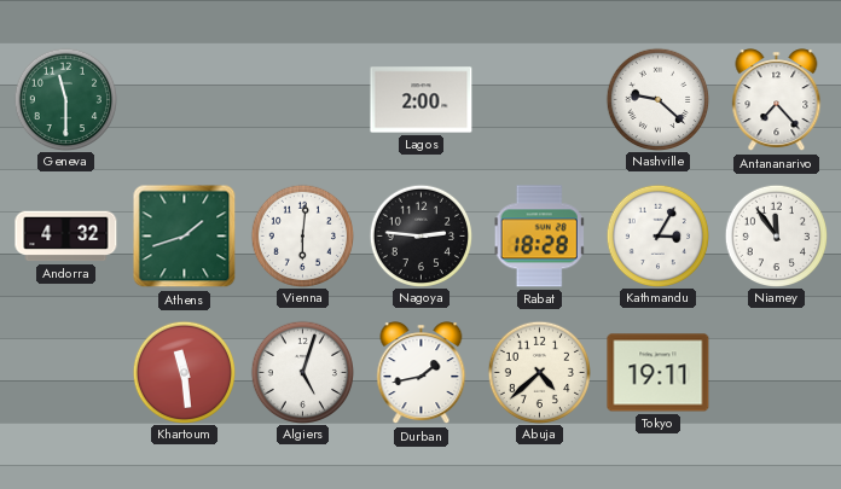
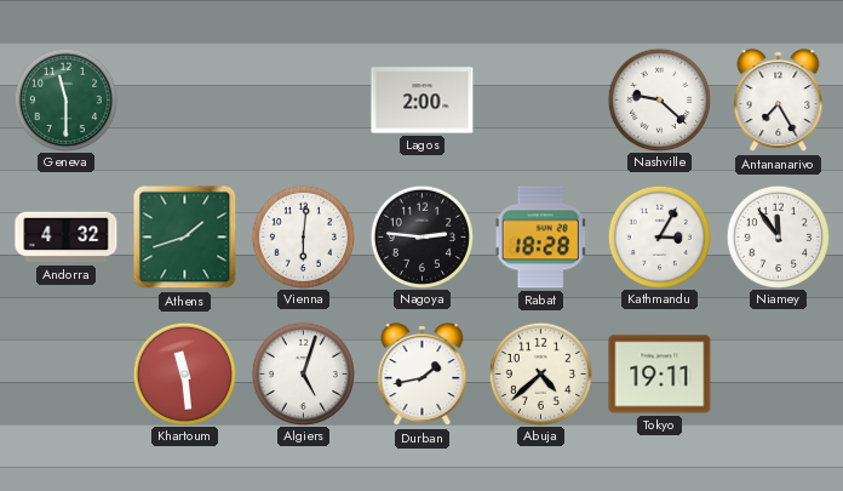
Antananarivo: 7:23 -> 7:25
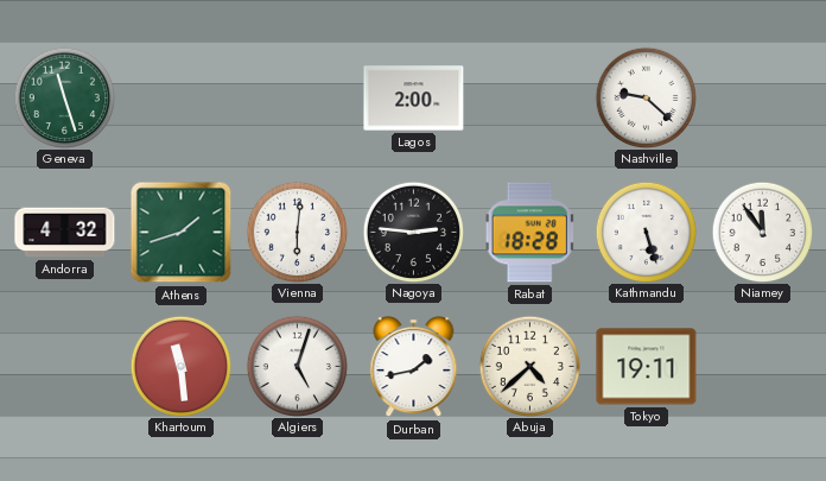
Geneva: 11:30 -> 11:27
Antananarivo: 7:25 -> none
Kathmandu: 3:05 -> 5:27
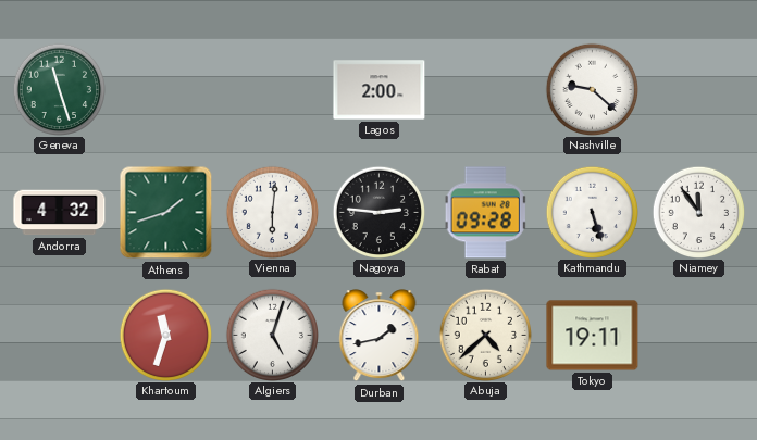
Rabat: 18:28 -> 09:28
Khartoum: 11:29 -> 11:33
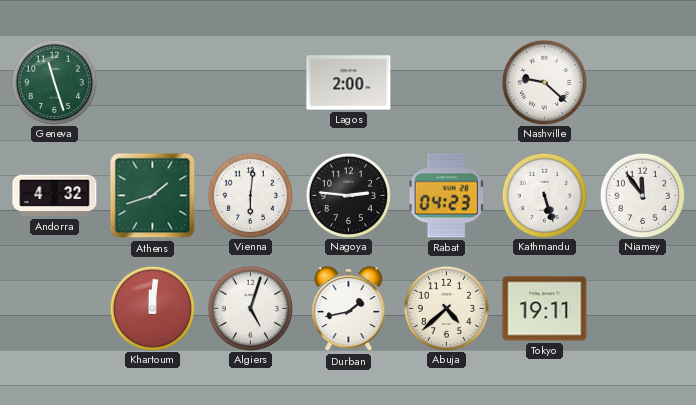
Rabat: 09:28 -> 04:23
Khartoum: 11:33 -> 12:01
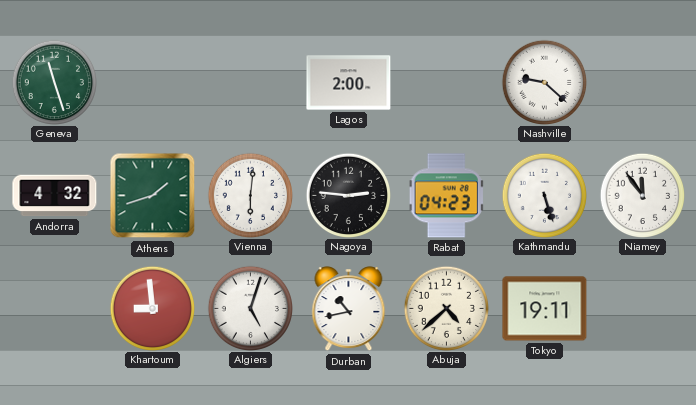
Khartoum: 12:01 -> 8:59
Durban: 1:43 -> 10:43
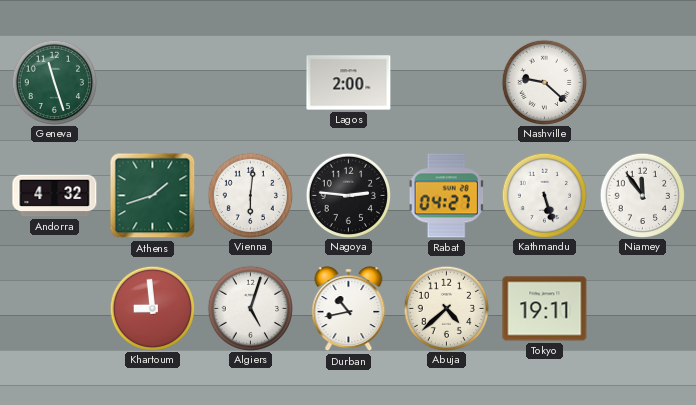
Rabat: 04:23 -> 04:27
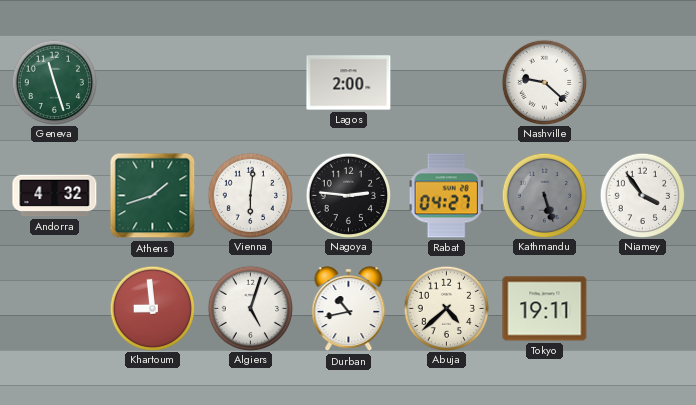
Kathmandu dial: white -> grey
Niamey: 11:54 -> 3:54
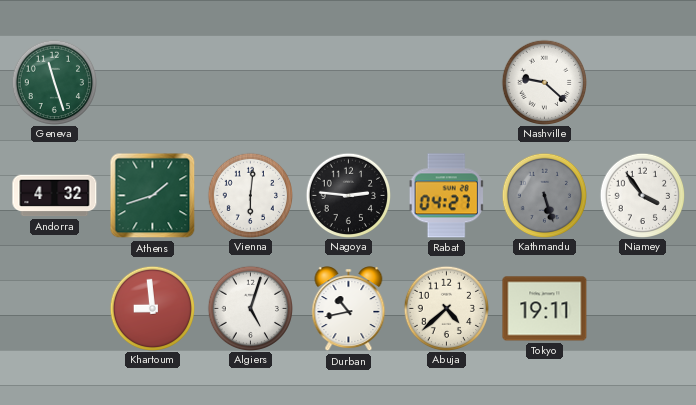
Lagos: 2:00 -> none
